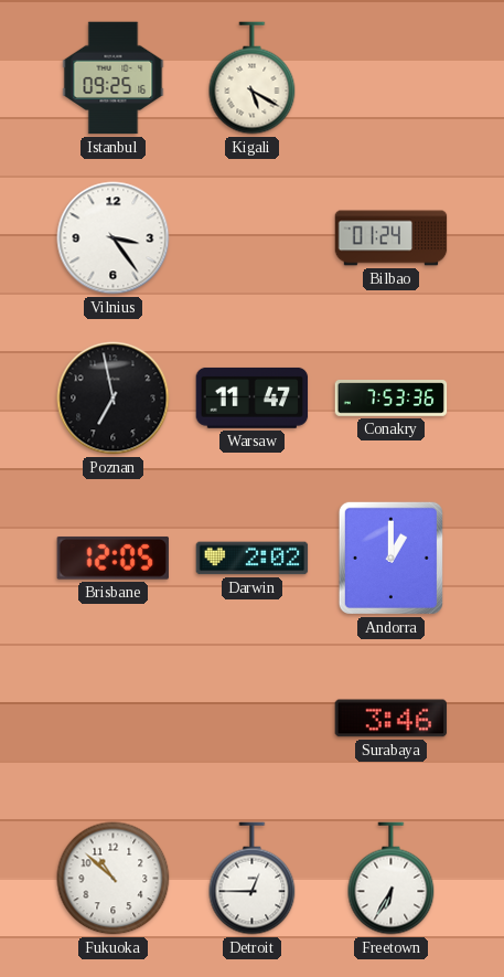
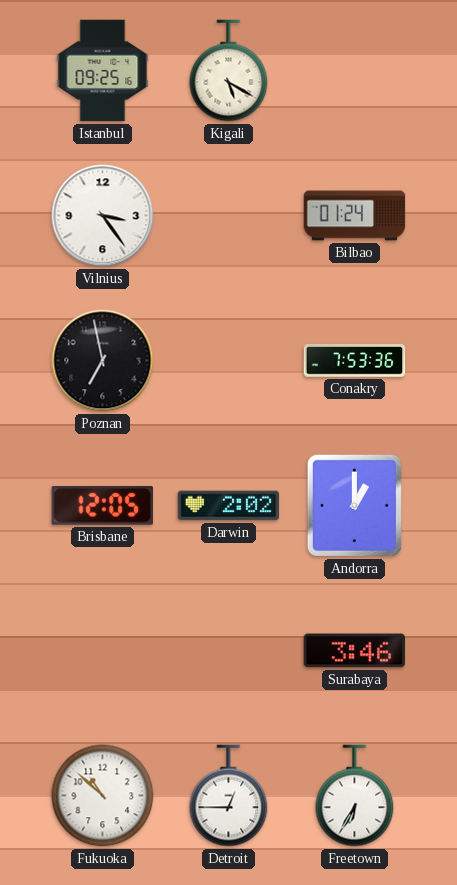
Warsaw: 11:47 -> none
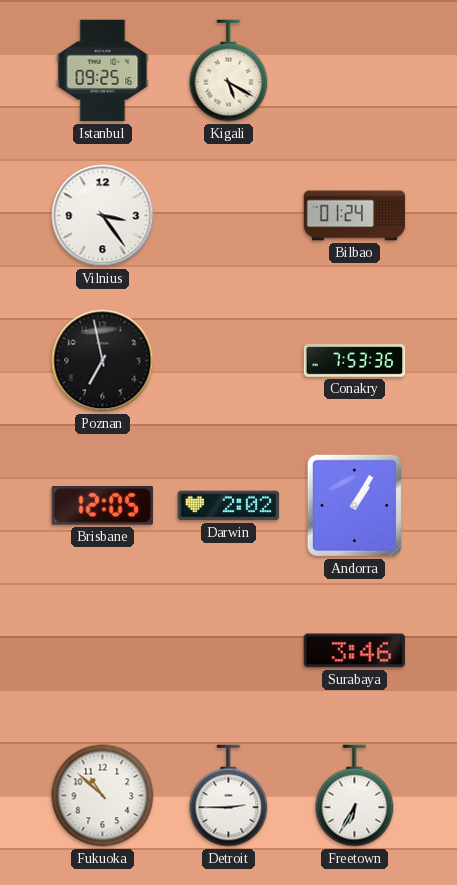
Andorra: 1:00 -> 1:05
Detroit: 12:45 -> 2:45
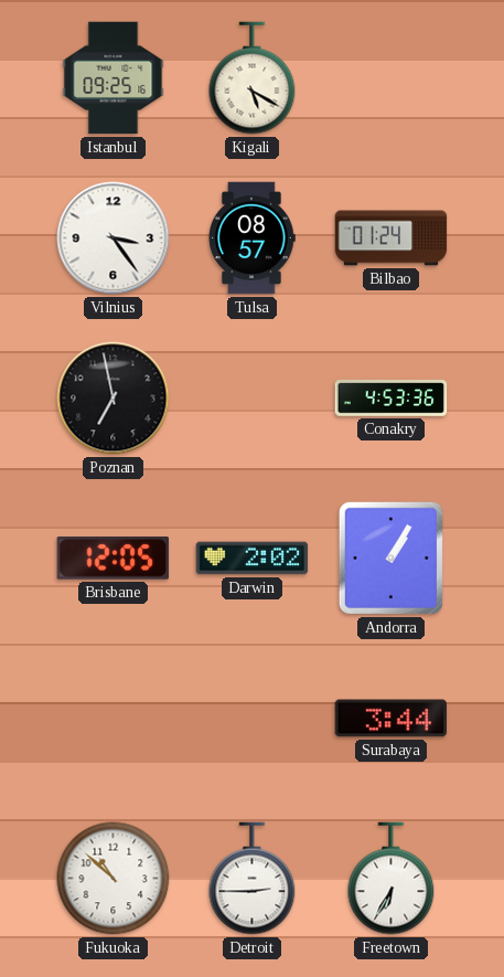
Tulsa: none -> 08:57
Conakry: 7:53 -> 4:53
Surabaya: 3:46 -> 3:44
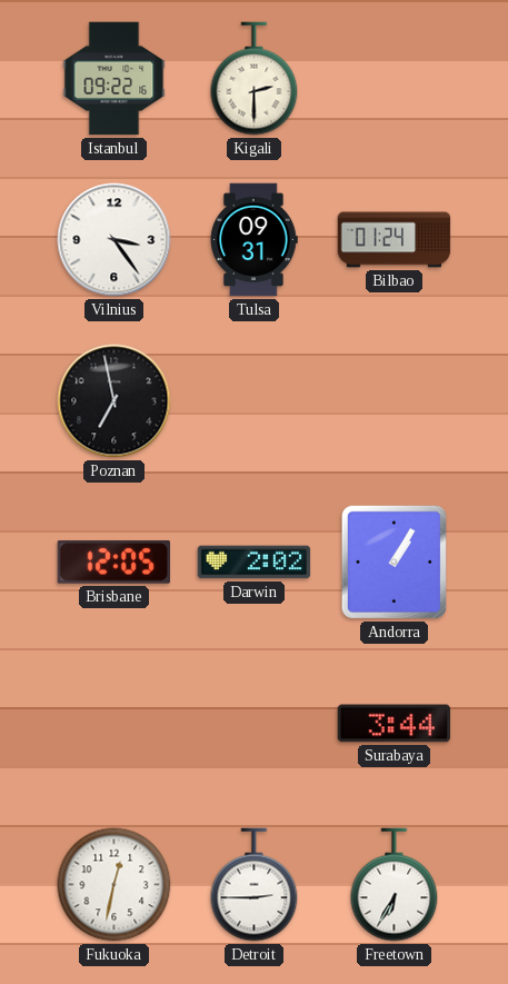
Istanbul: 09:25 -> 09:22
Kigali: 5:20 -> 2:30
Tulsa: 08:57 -> 09:31
Conakry: 4:53 -> none
Fukuoka: 10:52 -> 12:32
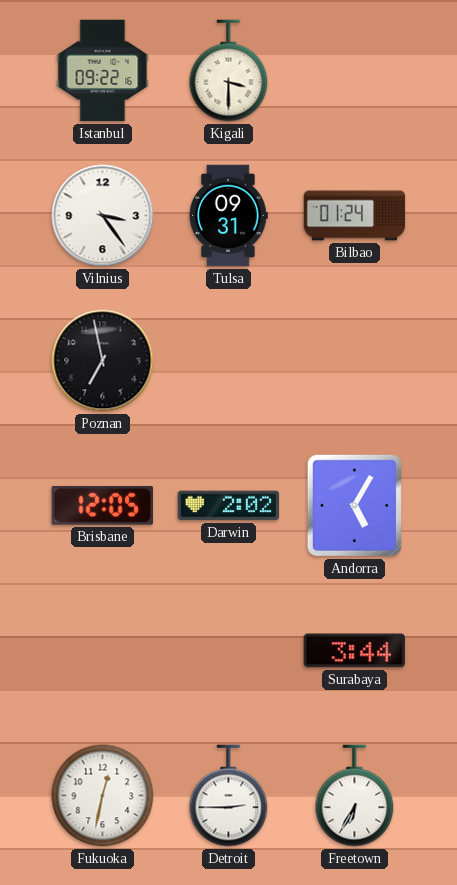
Kigali: 2:30 -> 3:30
Andorra: 1:05 -> 5:05
